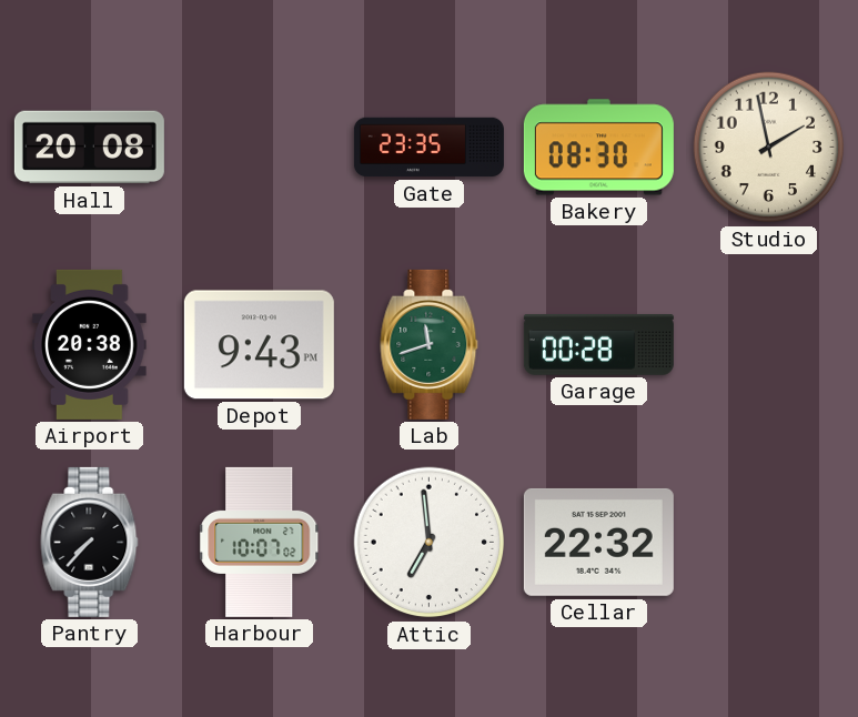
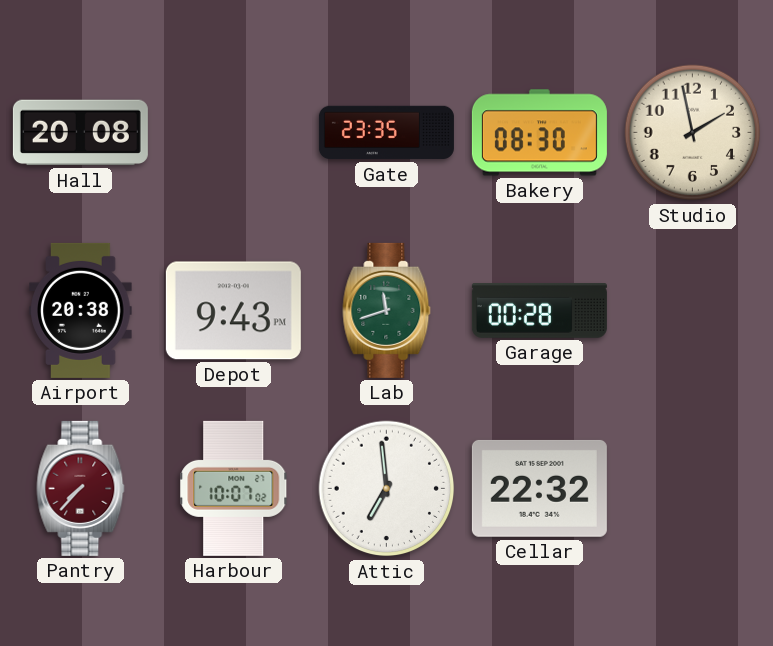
Pantry dial: black -> burgundy
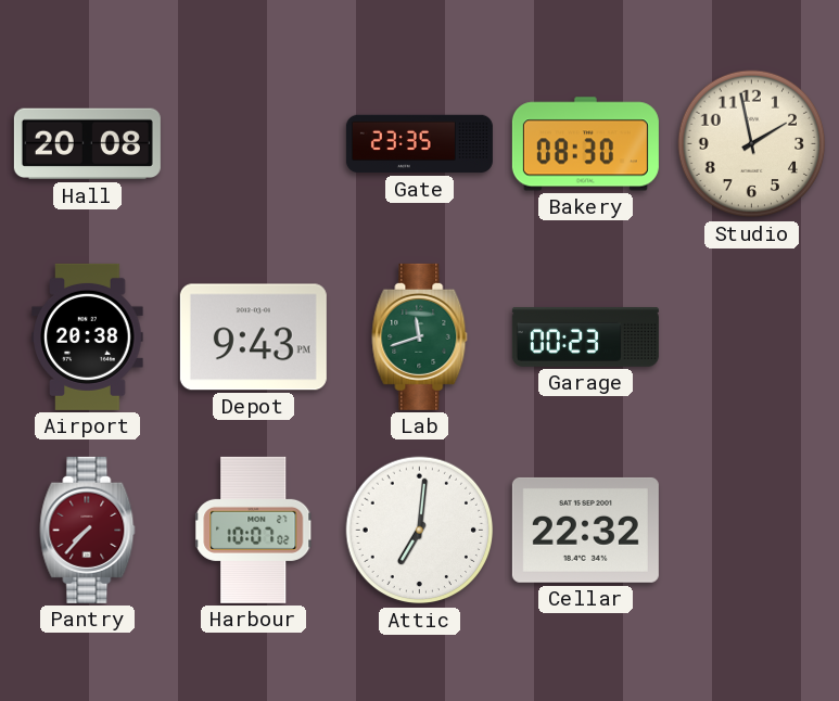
Garage: 00:28 -> 00:23
Attic: 6:59 -> 7:01
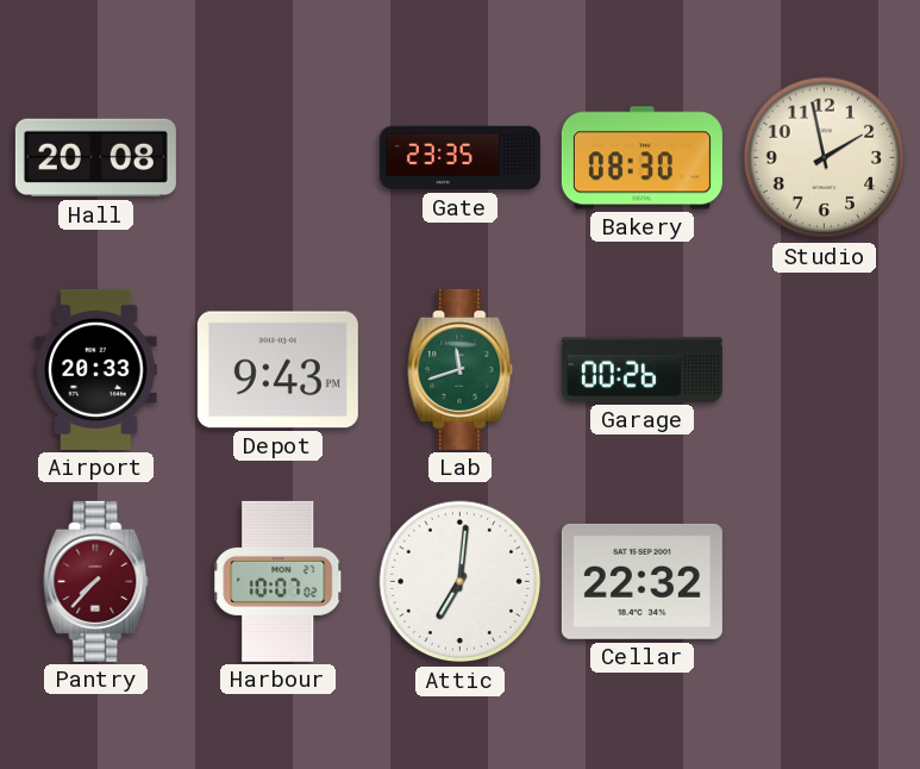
Airport: 20:38 -> 20:33
Garage: 00:23 -> 00:26
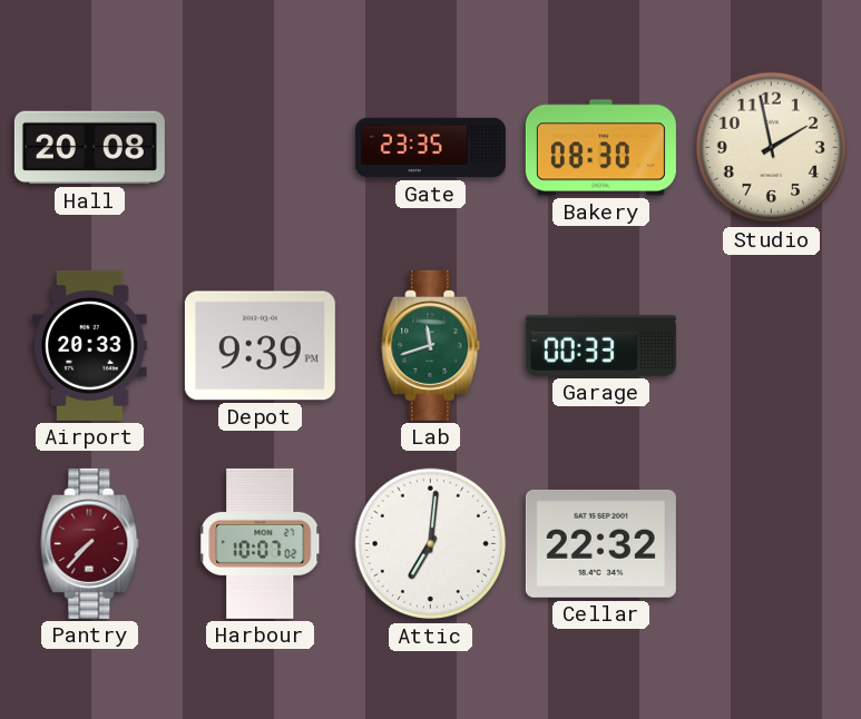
Depot: 9:43 -> 9:39
Garage: 00:26 -> 00:33
